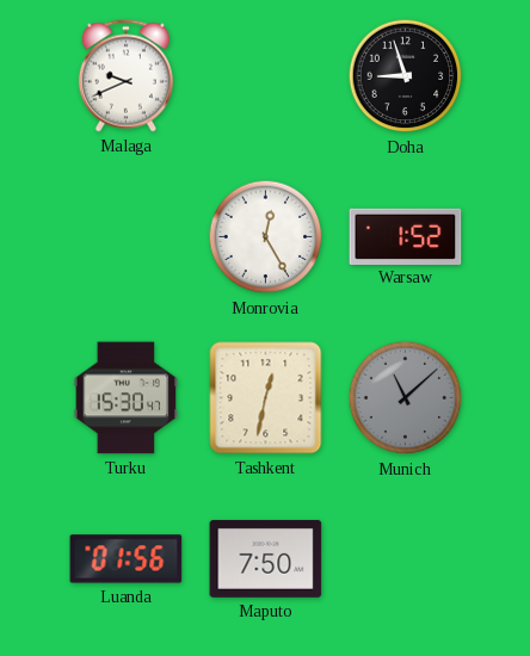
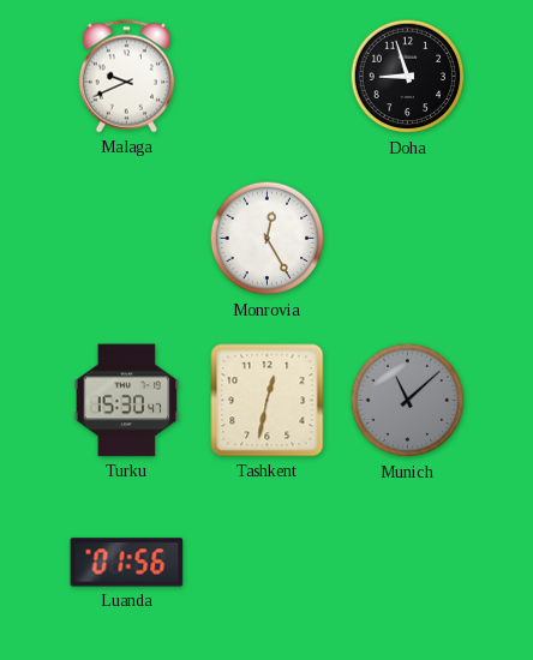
Warsaw: 1:52 -> none
Maputo: 7:50 -> none
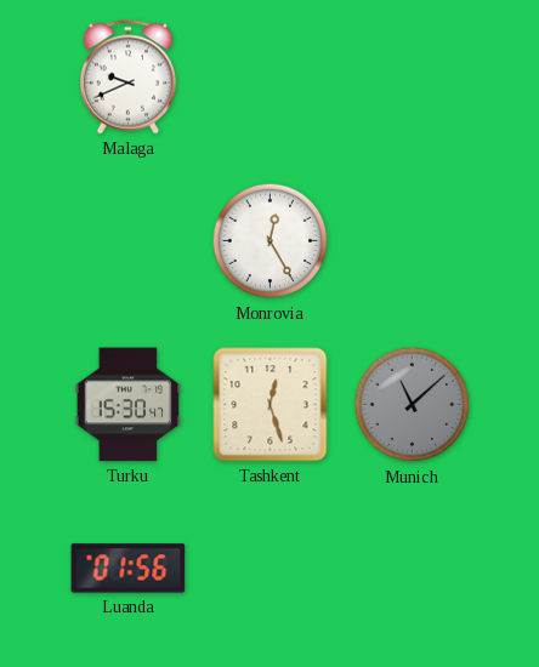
Doha: 8:57 -> none
Tashkent: 12:32 -> 12:27
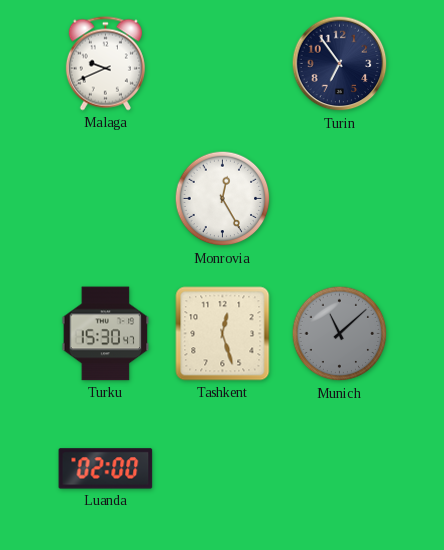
Turin: none -> 6:54
Luanda: 01:56 -> 02:00
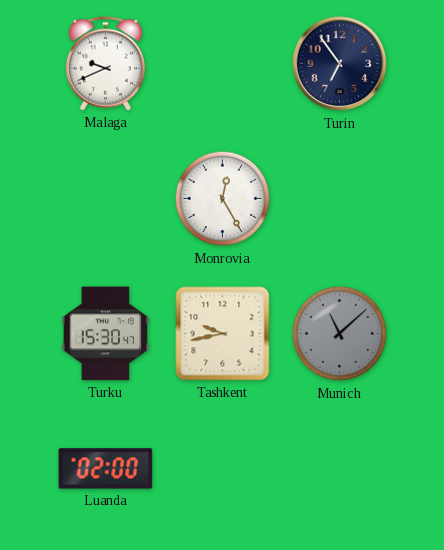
Tashkent: 12:27 -> 9:43
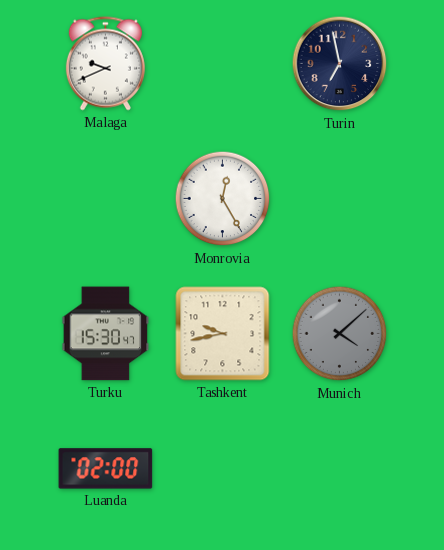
Turin: 6:54 -> 6:58
Munich: 11:08 -> 4:08
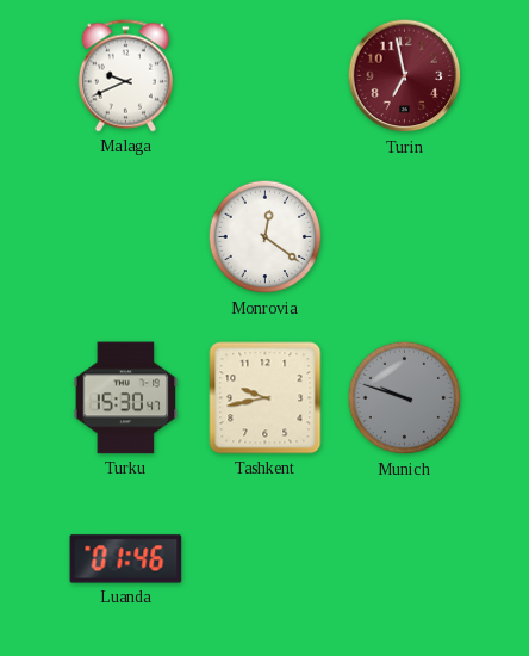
Turin dial: navy -> burgundy
Monrovia: 12:25 -> 12:21
Munich: 4:08 -> 9:48
Luanda: 02:00 -> 01:46
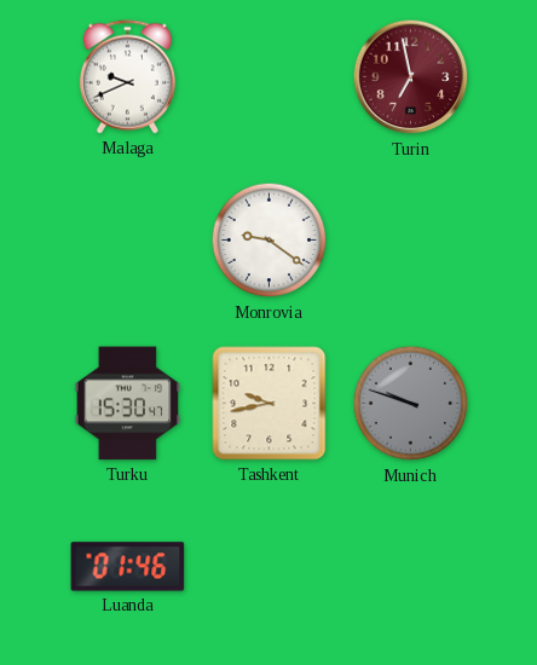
Monrovia: 12:21 -> 9:21
